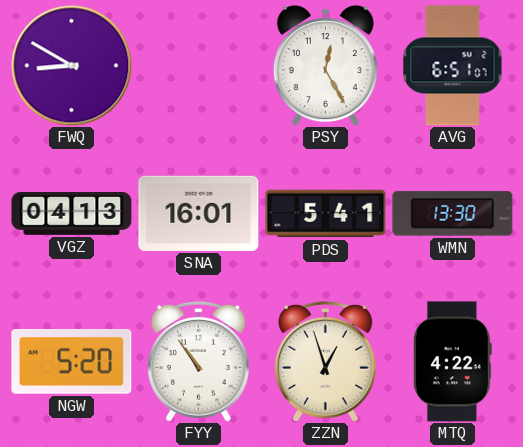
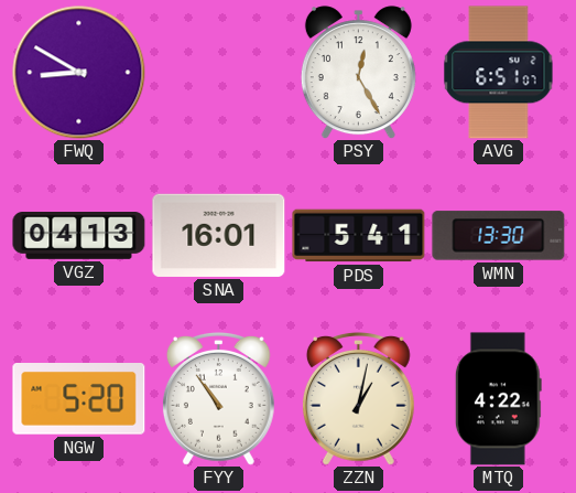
ZZN: 12:57 -> 1:02
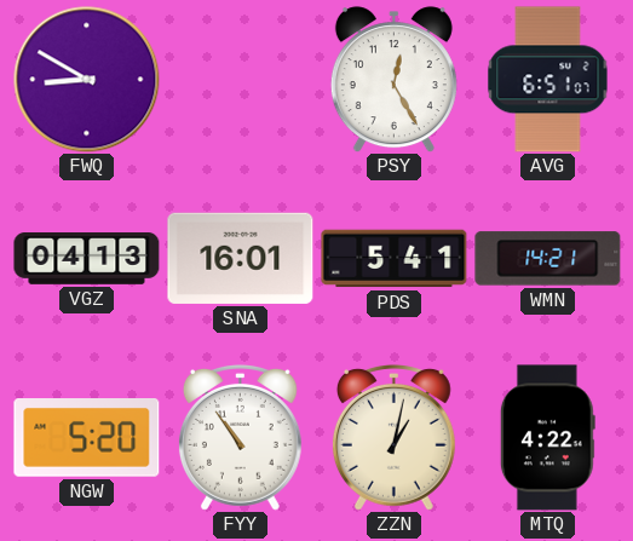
WMN: 13:30 -> 14:21
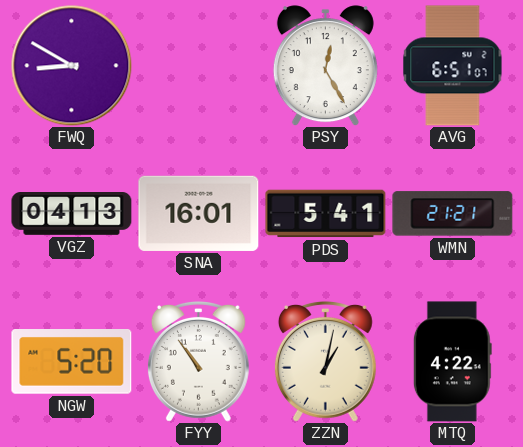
WMN: 14:21 -> 21:21
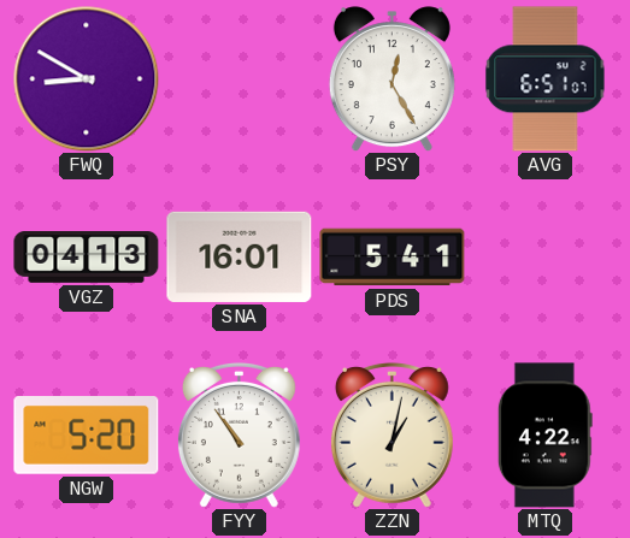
WMN: 21:21 -> none
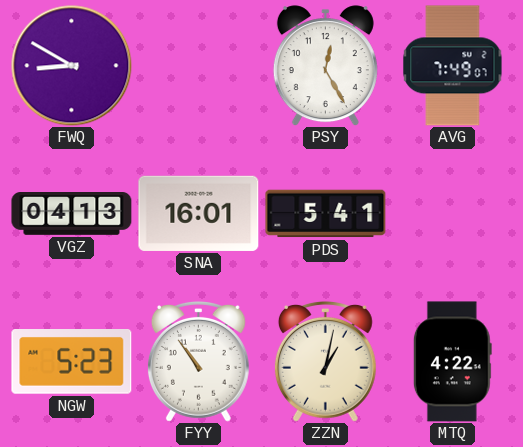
AVG: 6:51 -> 7:49
NGW: 5:20 -> 5:23
